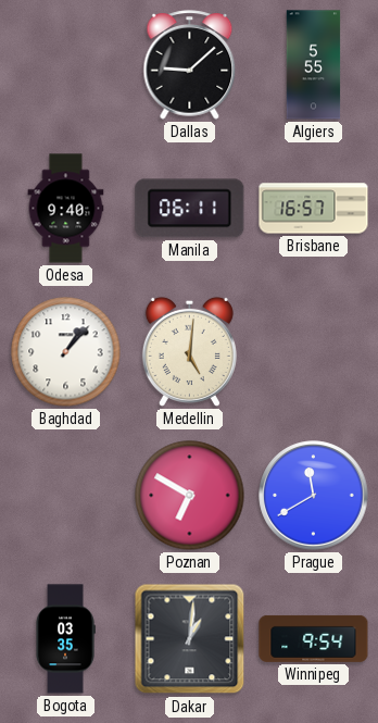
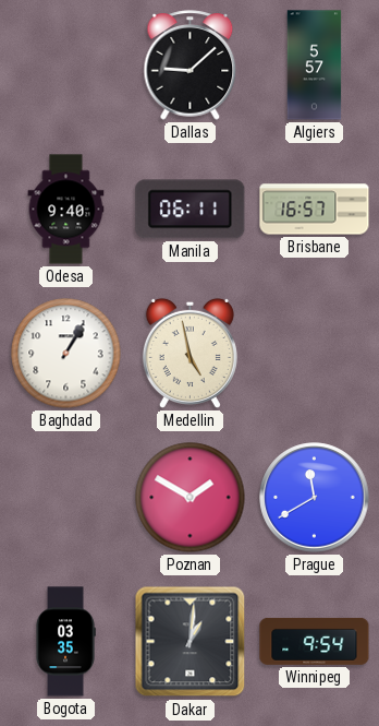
Algiers: 5:55 -> 5:57
Baghdad: 1:07 -> 1:05
Medellin: 5:01 -> 4:58
Poznan: 6:50 -> 1:50
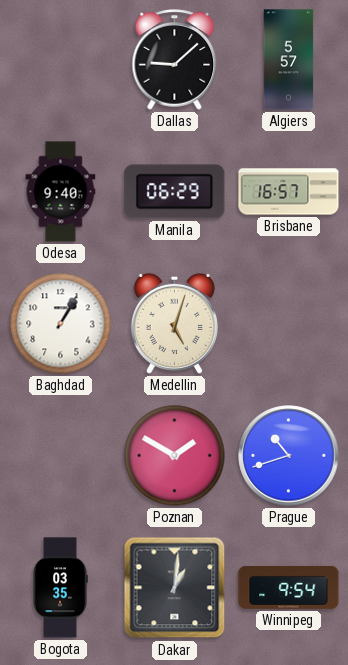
Manila: 06:11 -> 06:29
Medellin: 4:58 -> 5:03
Prague: 11:40 -> 10:42
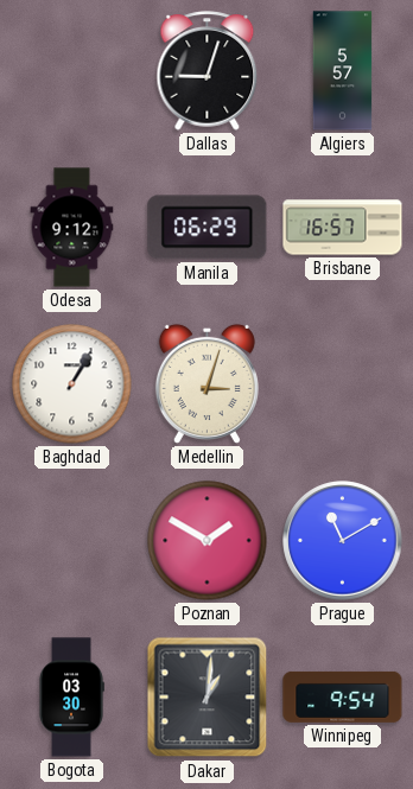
Dallas: 9:08 -> 9:03
Odesa: 9:40 -> 9:12
Medellin: 5:03 -> 3:03
Prague: 10:42 -> 11:10
Bogota: 03:35 -> 03:30
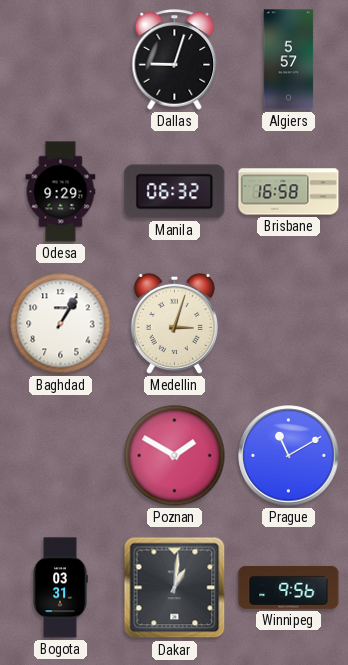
Odesa: 9:12 -> 9:29
Manila: 06:29 -> 06:32
Brisbane: 16:57 -> 16:58
Bogota: 03:30 -> 03:31
Winnipeg: 9:54 -> 9:56
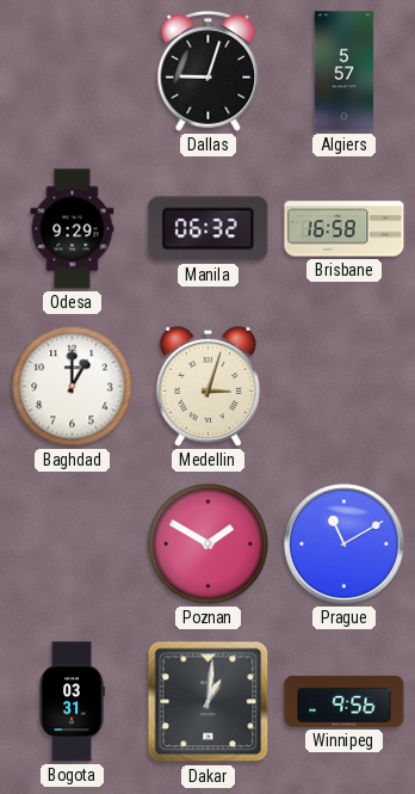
Baghdad: 1:05 -> 1:00
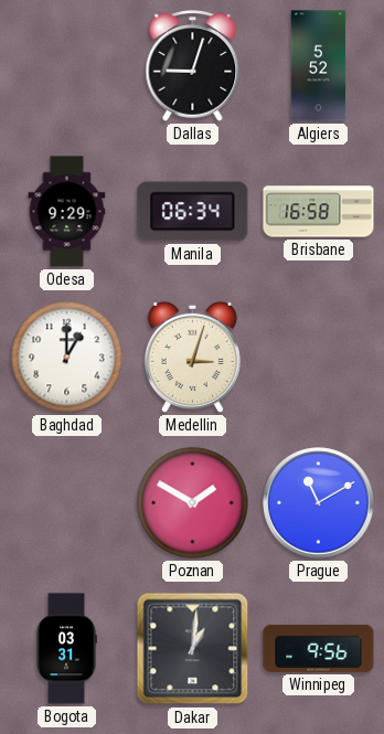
Algiers: 5:57 -> 5:52
Manila: 06:32 -> 06:34
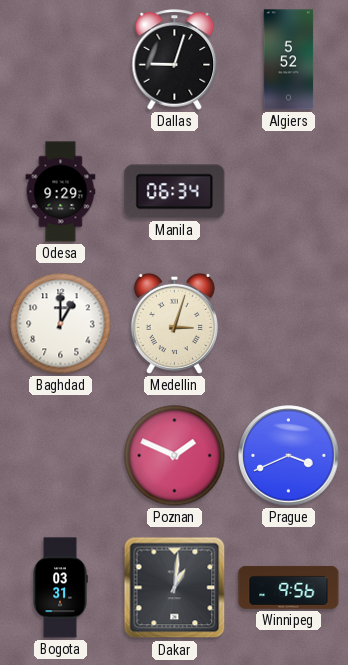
Brisbane: 16:58 -> none
Poznan: 1:50 -> 1:49
Prague: 11:10 -> 3:41
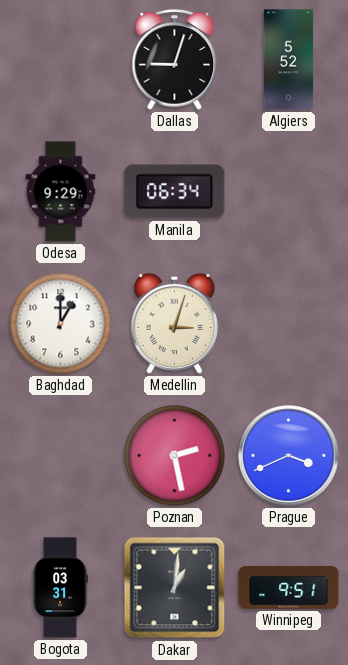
Poznan: 1:49 -> 2:28
Winnipeg: 9:56 -> 9:51
